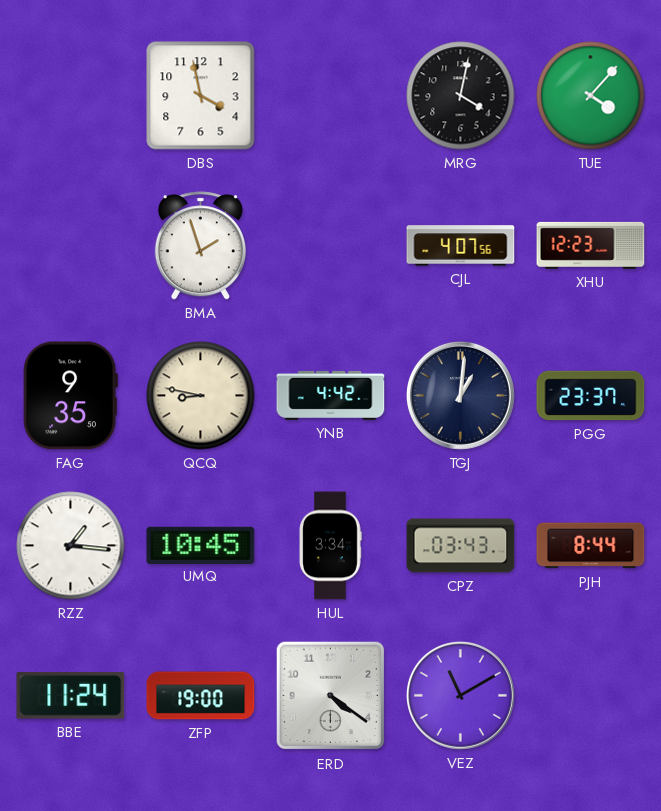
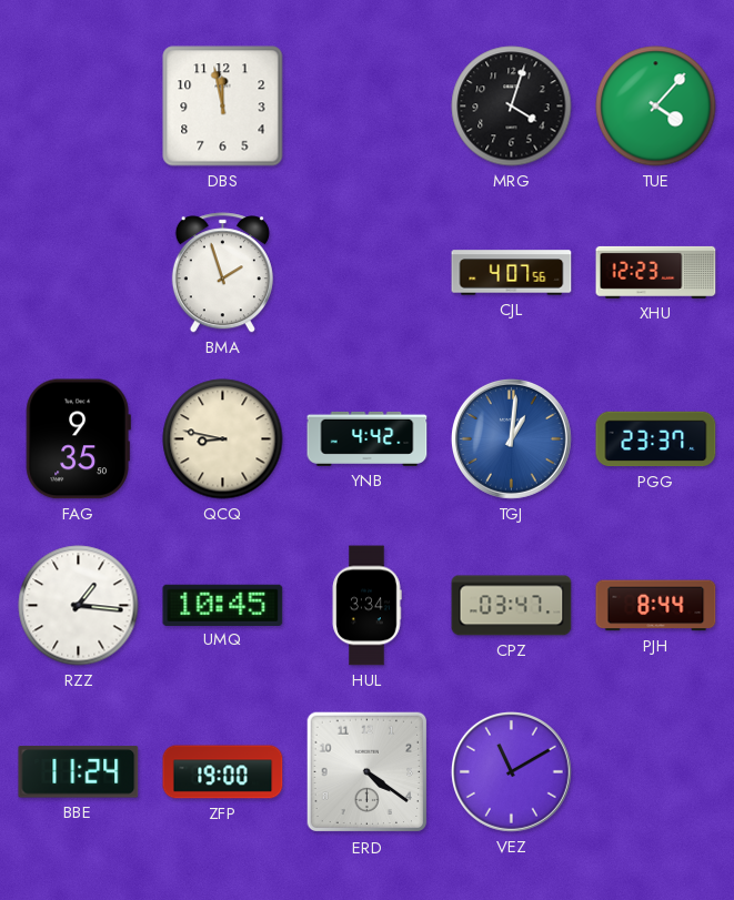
DBS: 3:58 -> 11:58
MRG: 4:02 -> 4:03
TGJ dial: navy -> blue
CPZ: 03:43 -> 03:47
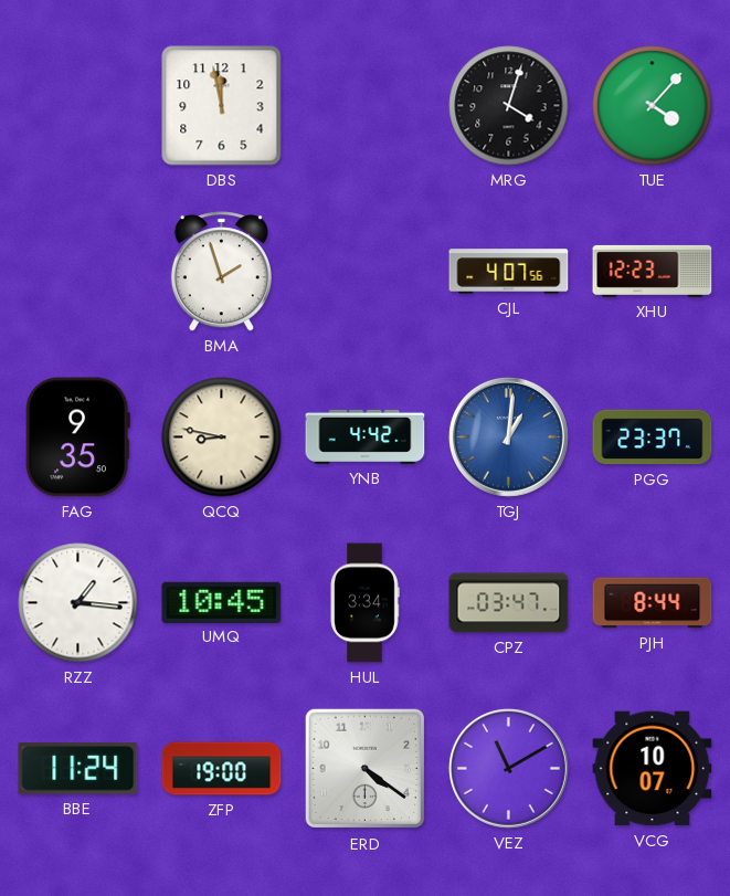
VCG: none -> 10:07
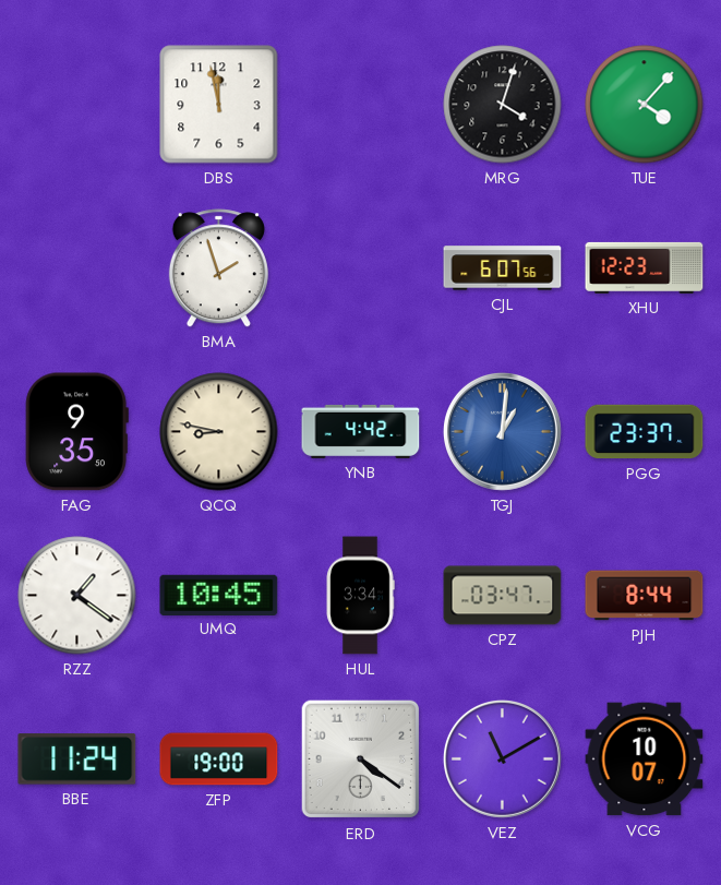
CJL: 4:07 -> 6:07
RZZ: 1:16 -> 1:21
